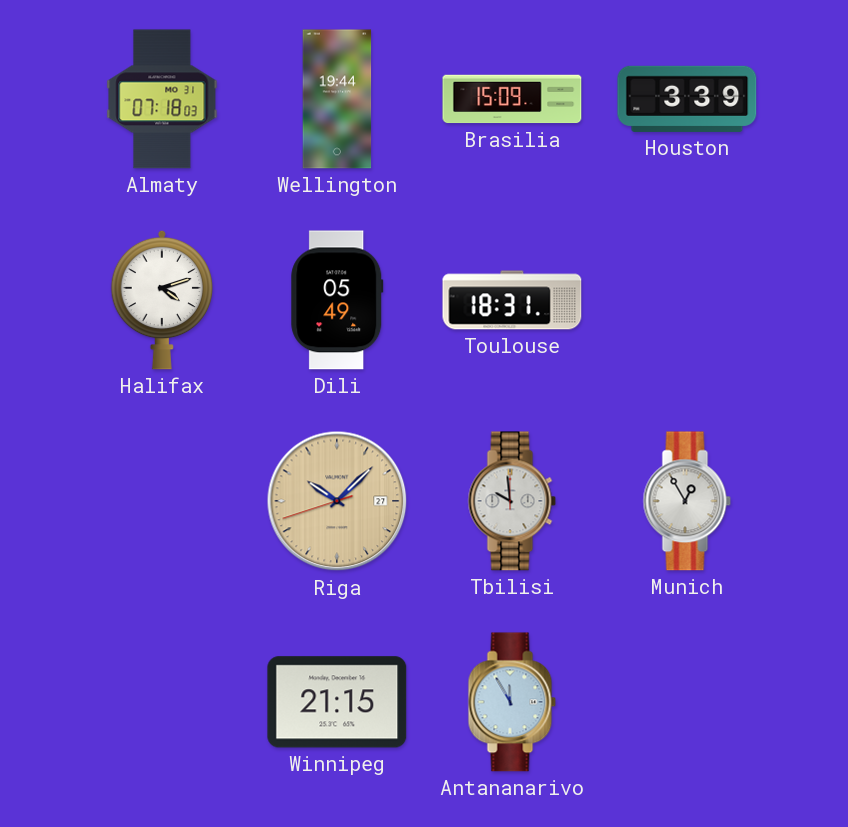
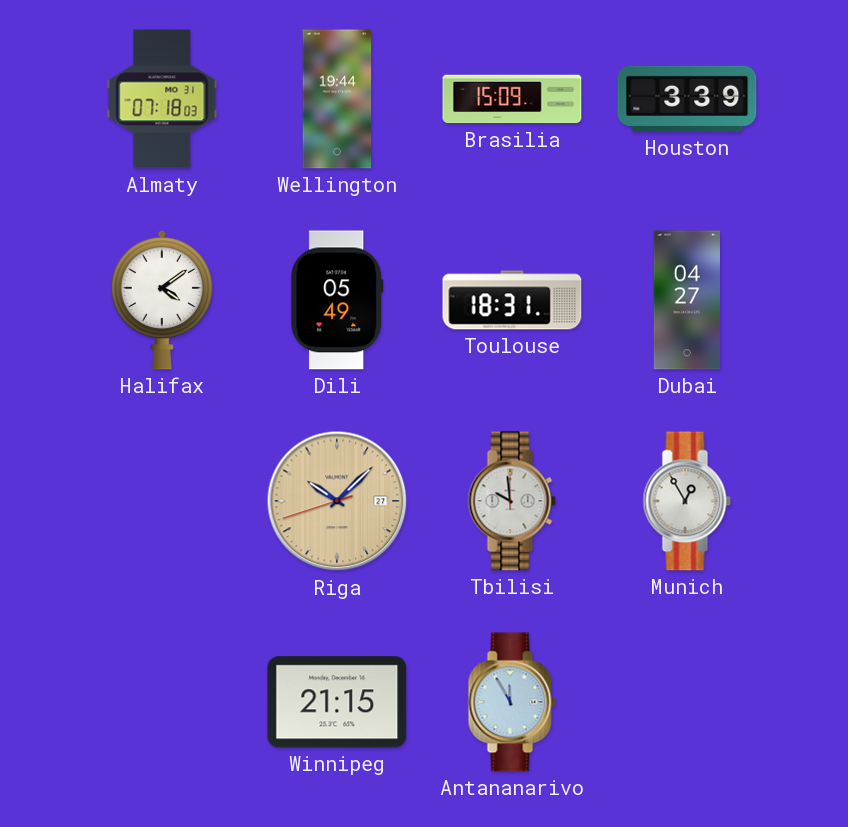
Halifax: 4:12 -> 4:09
Dubai: none -> 04:27
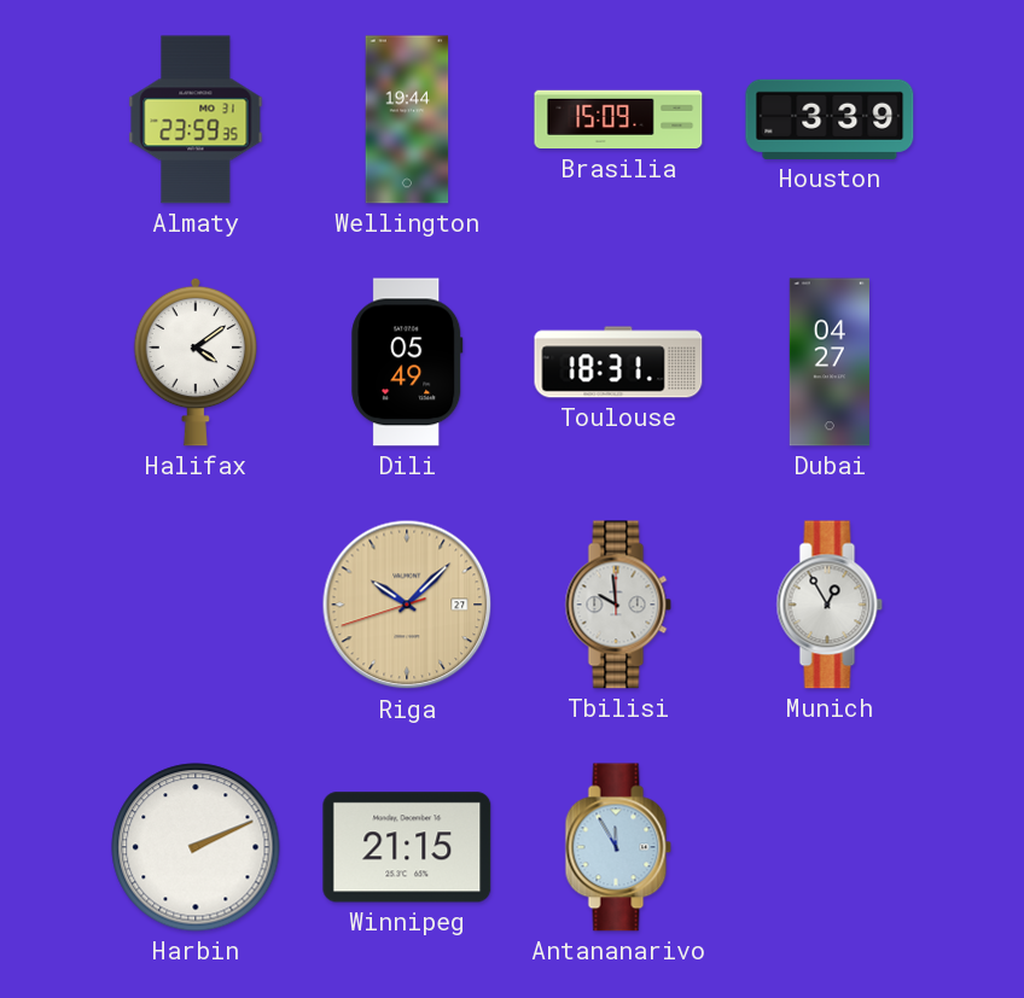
Almaty: 07:18 -> 23:59
Harbin: none -> 2:11
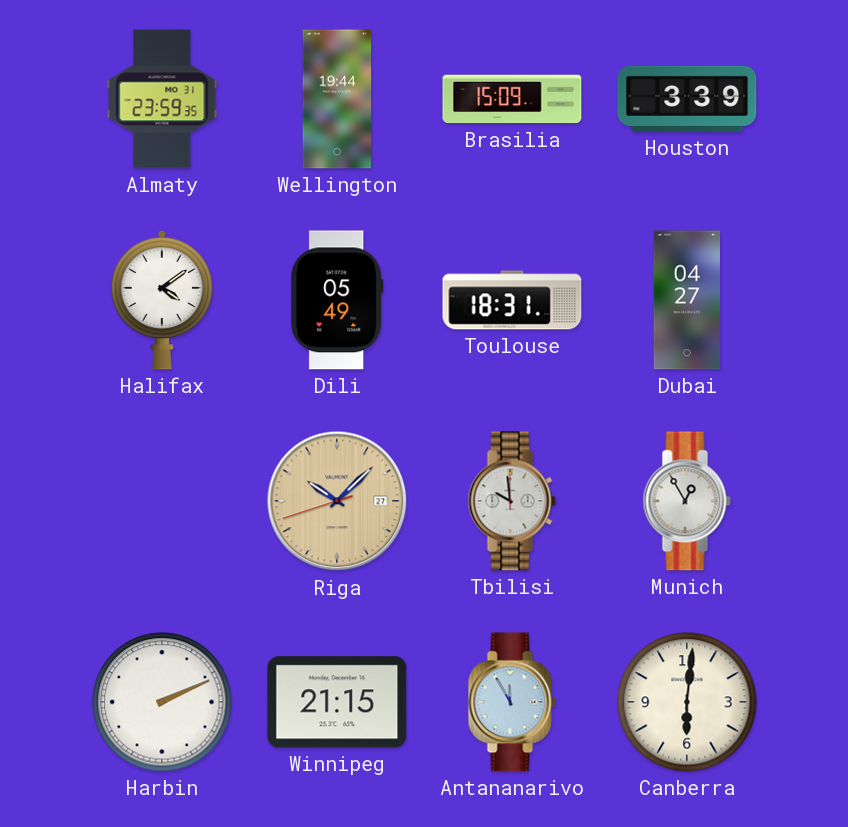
Canberra: none -> 6:01
